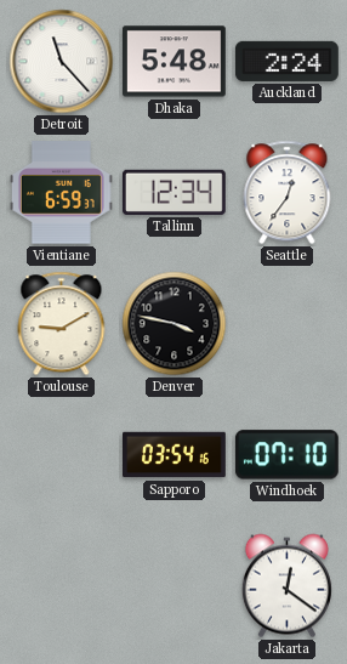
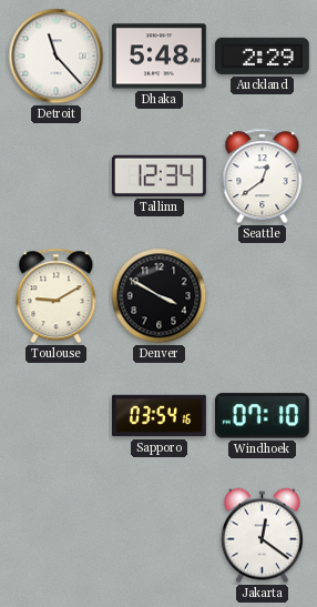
Auckland: 2:24 -> 2:29
Vientiane: 6:59 -> none
Seattle: 12:36 -> 12:39
Denver: 3:47 -> 3:50
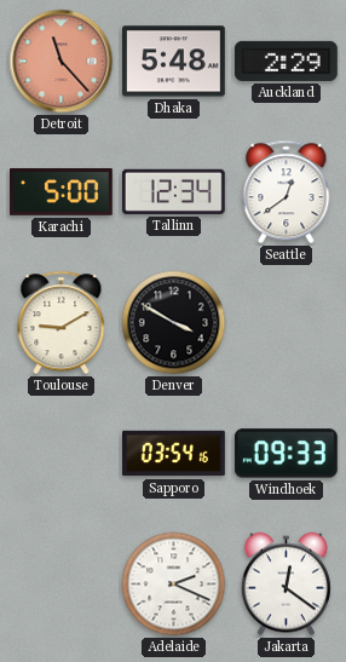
Detroit dial: white -> salmon
Karachi: none -> 5:00
Windhoek: 07:10 -> 09:33
Adelaide: none -> 2:19
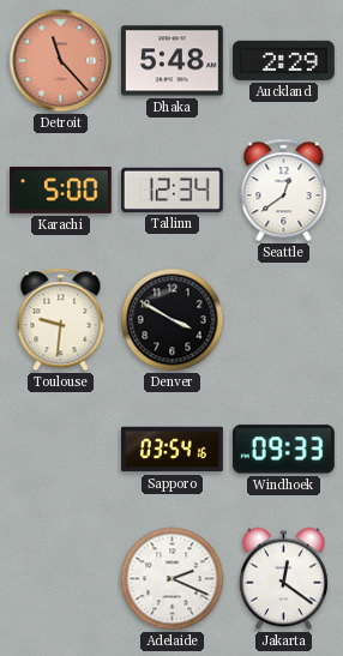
Toulouse: 9:10 -> 9:31
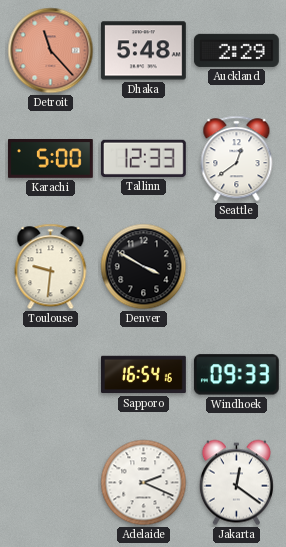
Tallinn: 12:34 -> 12:33
Sapporo: 03:54 -> 16:54
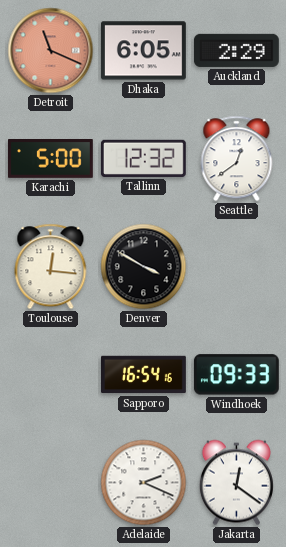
Detroit: 11:23 -> 11:19
Dhaka: 5:48 -> 6:05
Tallinn: 12:33 -> 12:32
Toulouse: 9:31 -> 12:16
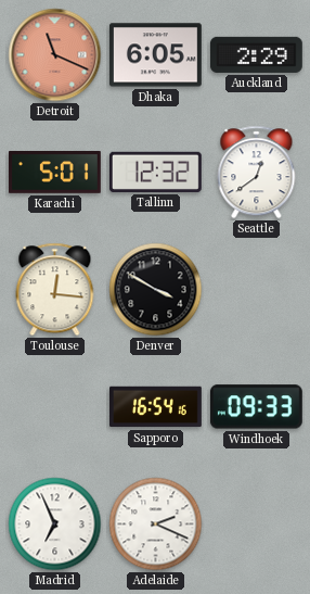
Karachi: 5:00 -> 5:01
Madrid: none -> 6:56
Jakarta: 12:21 -> none
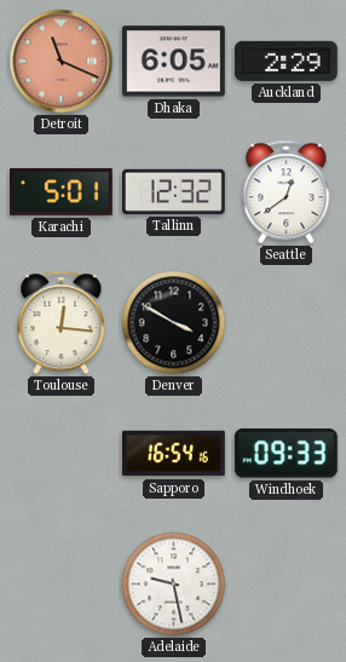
Madrid: 6:56 -> none
Adelaide: 2:19 -> 9:28
